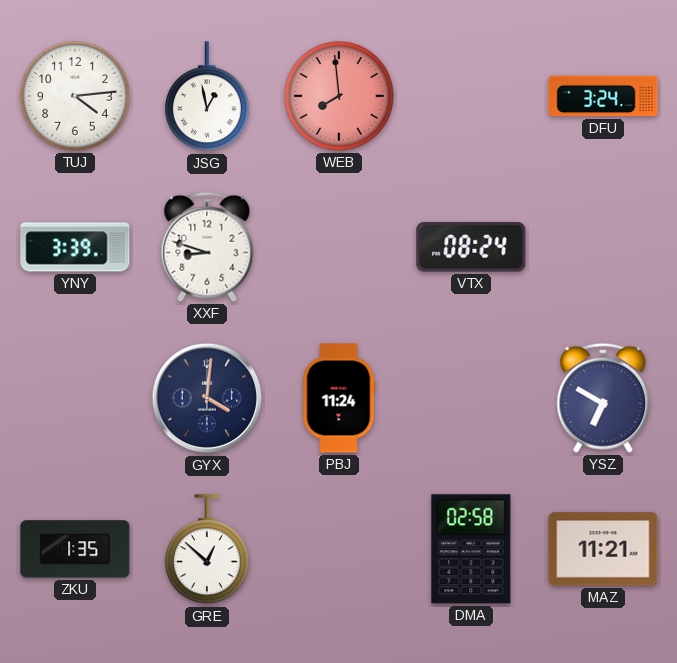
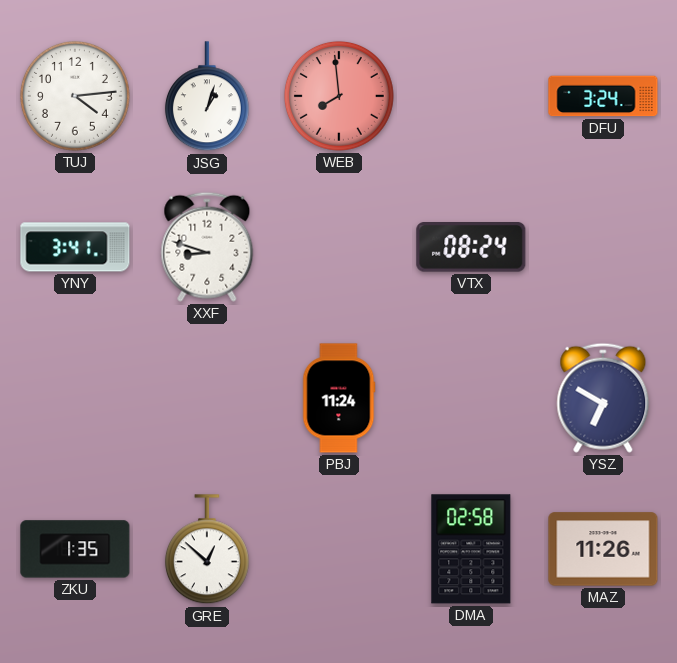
JSG: 12:58 -> 1:03
YNY: 3:39 -> 3:41
GYX: 4:01 -> none
MAZ: 11:21 -> 11:26
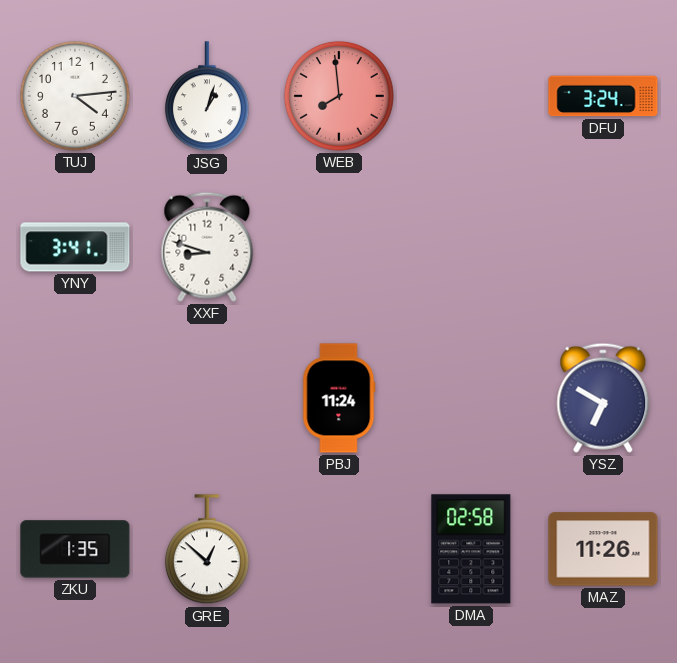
VTX: 08:24 -> none
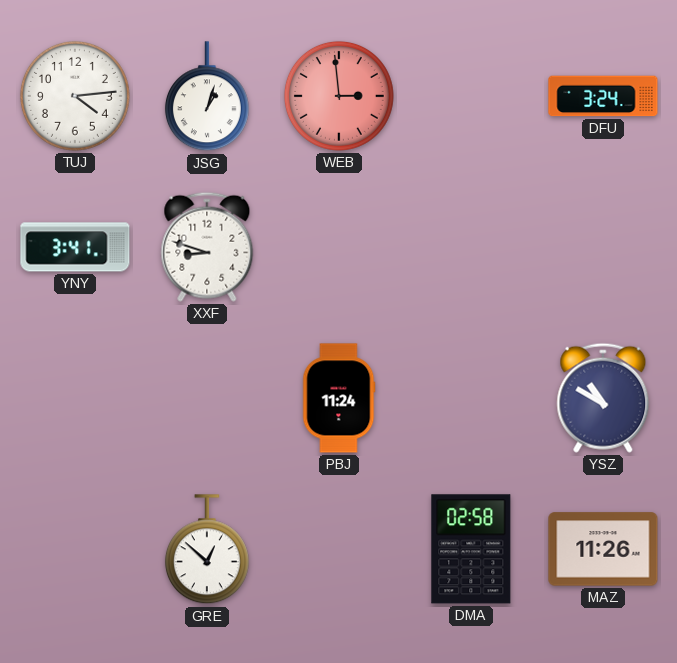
WEB: 7:59 -> 2:59
YSZ: 6:50 -> 10:50
ZKU: 1:35 -> none
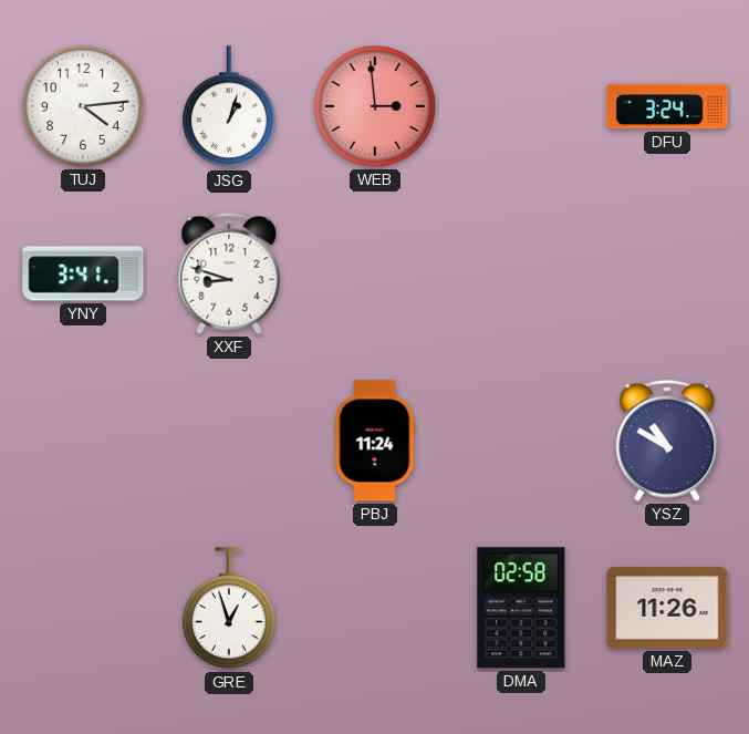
GRE: 12:52 -> 12:57
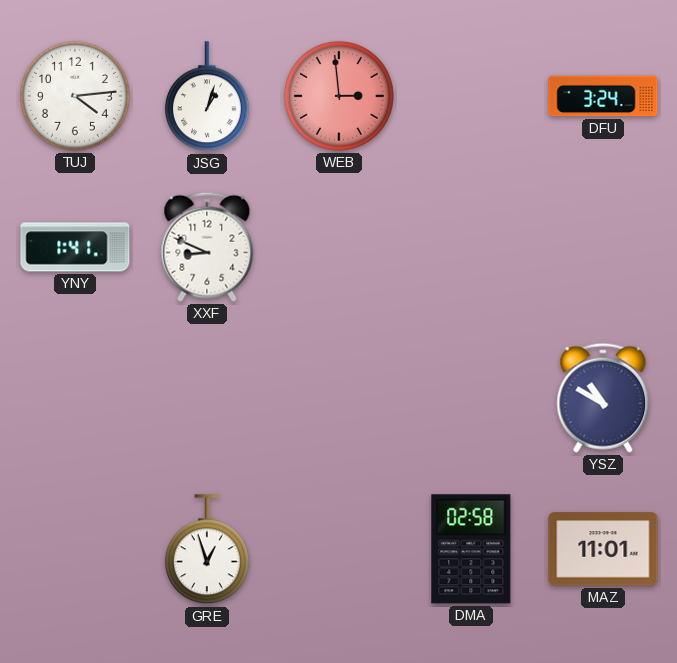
YNY: 3:41 -> 1:41
XXF: 8:48 -> 8:49
PBJ: 11:24 -> none
MAZ: 11:26 -> 11:01
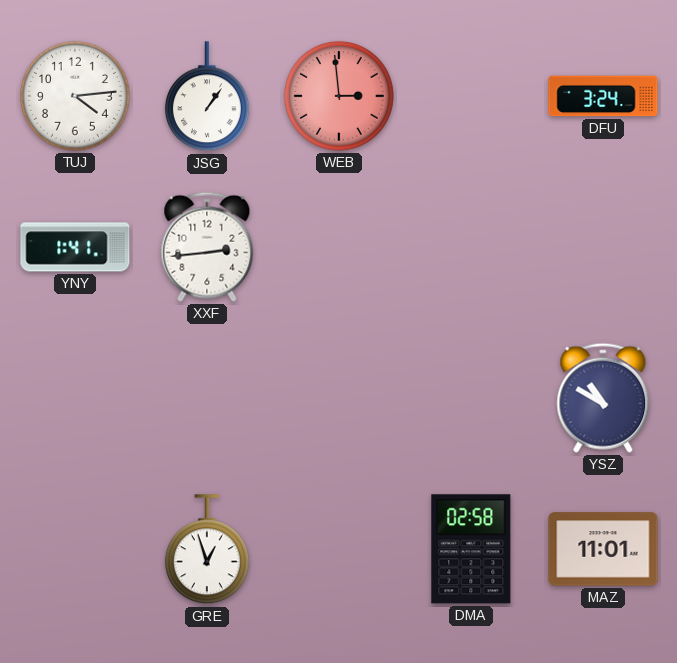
JSG: 1:03 -> 1:06
XXF: 8:49 -> 2:44
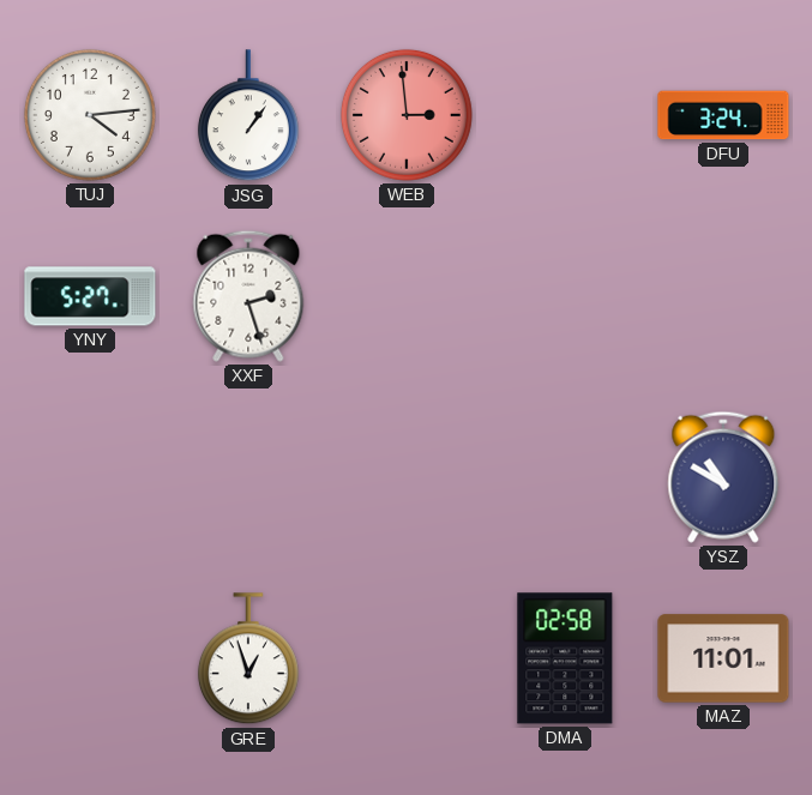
YNY: 1:41 -> 5:27
XXF: 2:44 -> 2:27
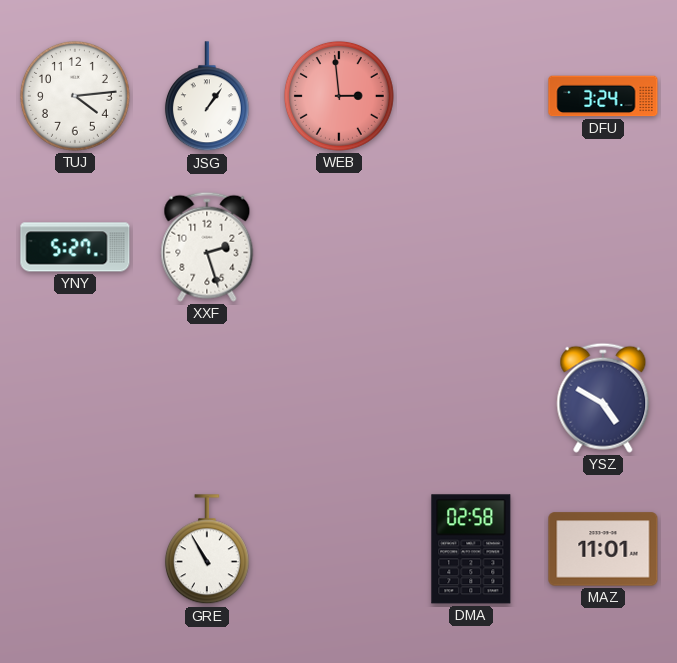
YSZ: 10:50 -> 4:50
GRE: 12:57 -> 10:55
